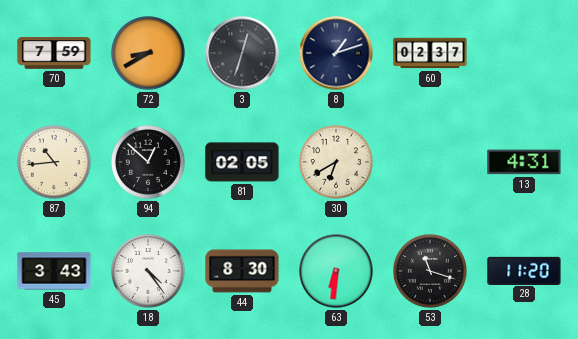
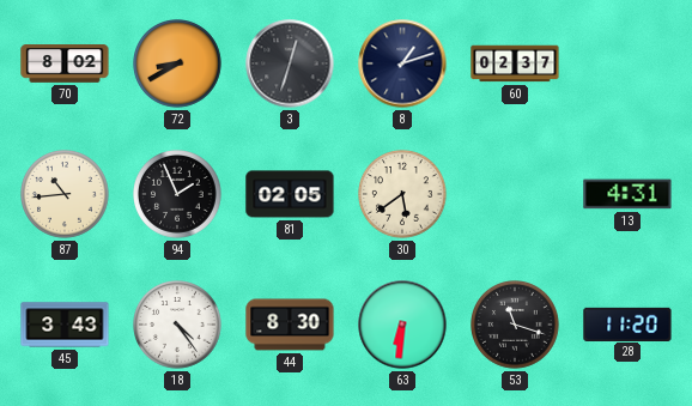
70: 7:59 -> 8:02
94: 12:52 -> 1:56
30: 6:40 -> 5:39
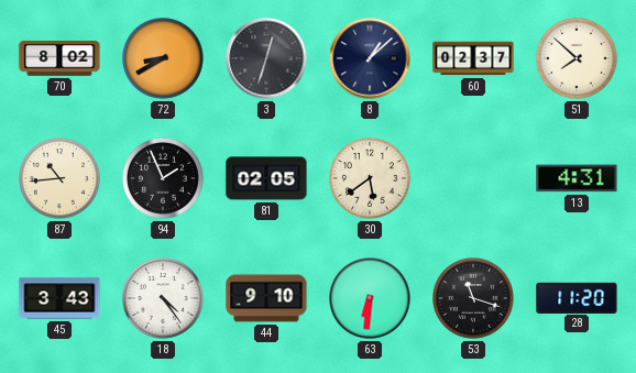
8: 1:12 -> 1:08
51: none -> 7:52
44: 8:30 -> 9:10
